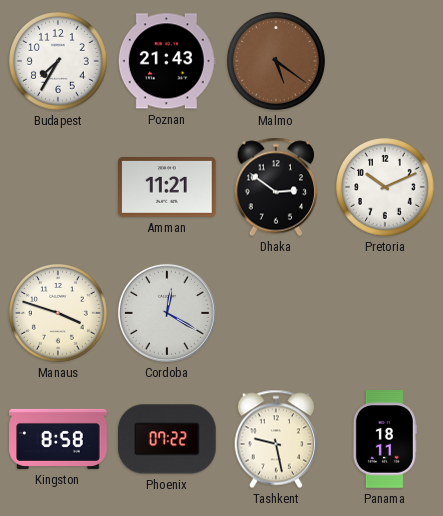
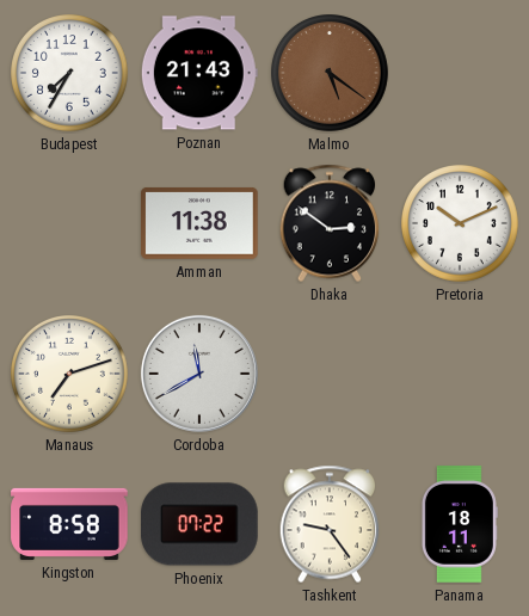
Amman: 11:21 -> 11:38
Manaus: 3:48 -> 7:12
Cordoba: 12:20 -> 11:40
Tashkent: 9:28 -> 9:24
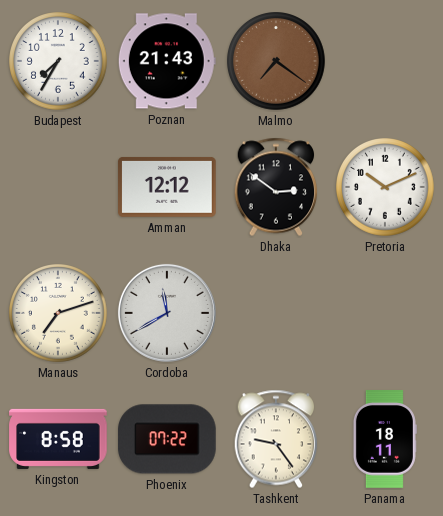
Malmo: 5:21 -> 7:21
Amman: 11:38 -> 12:12
